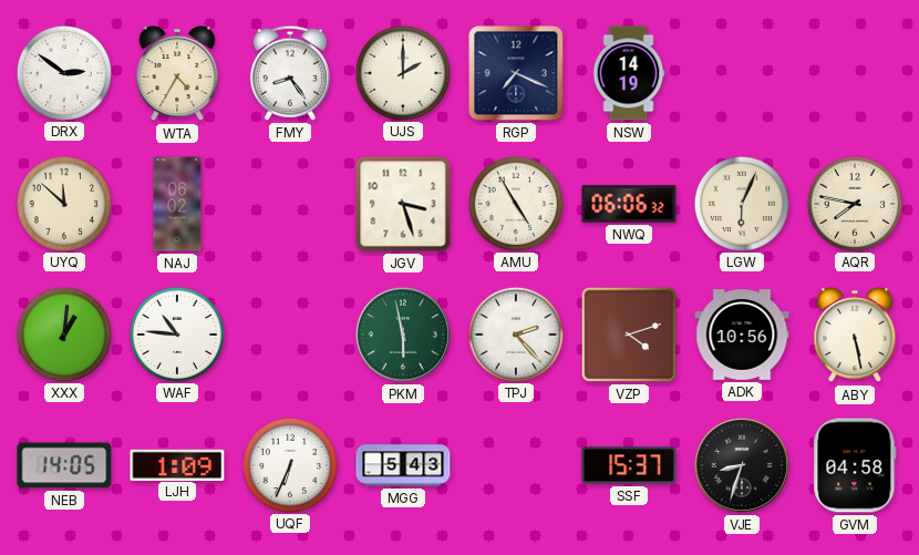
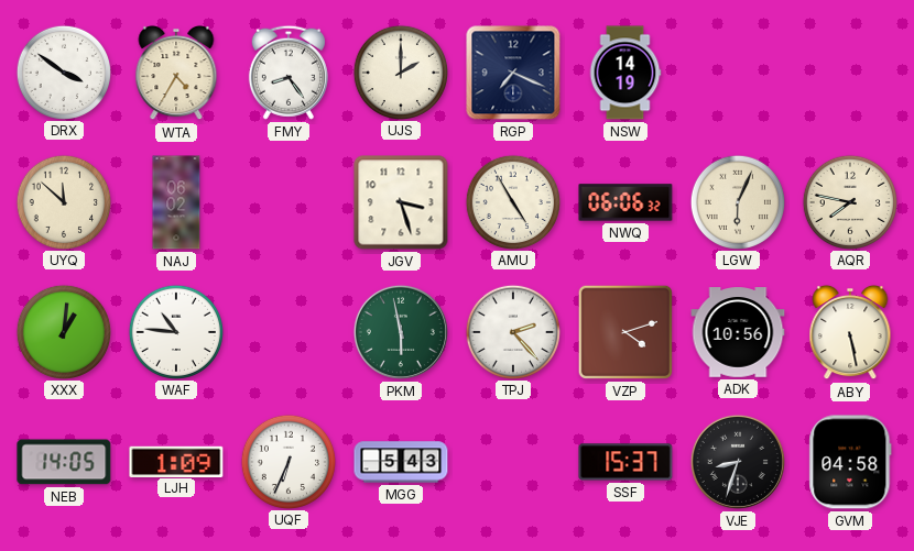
DRX: 2:51 -> 3:51
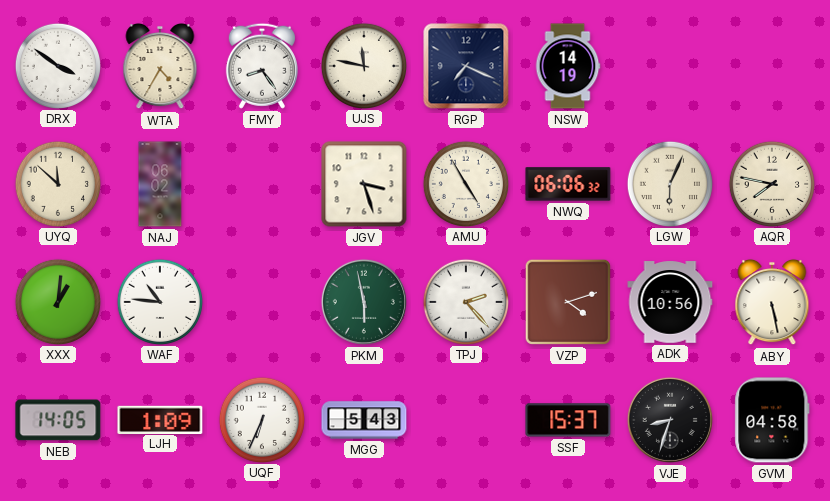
UJS: 2:00 -> 11:47
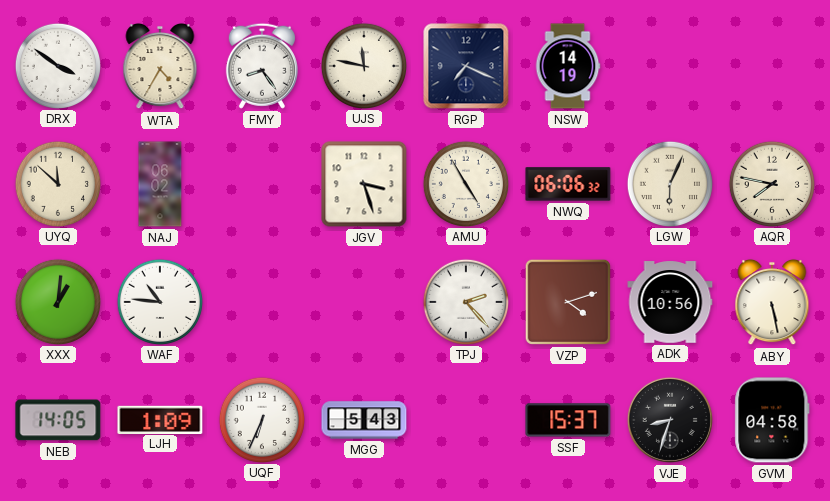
PKM: 5:58 -> none
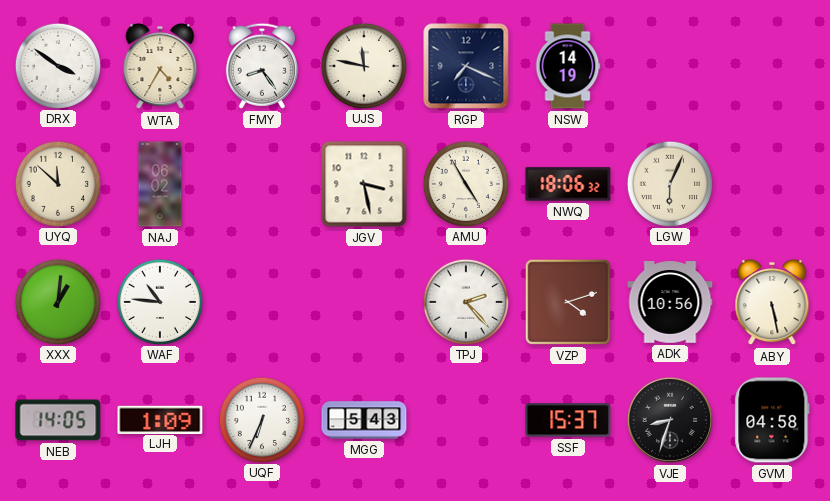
JGV: 3:27 -> 3:28
NWQ: 06:06 -> 18:06
AQR: 7:47 -> none
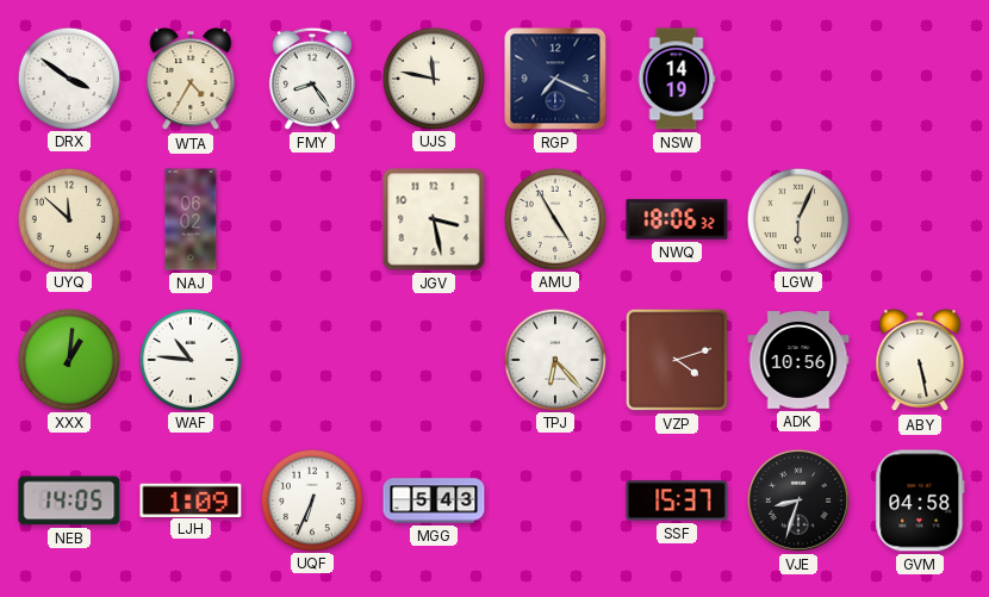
TPJ: 2:23 -> 6:23
